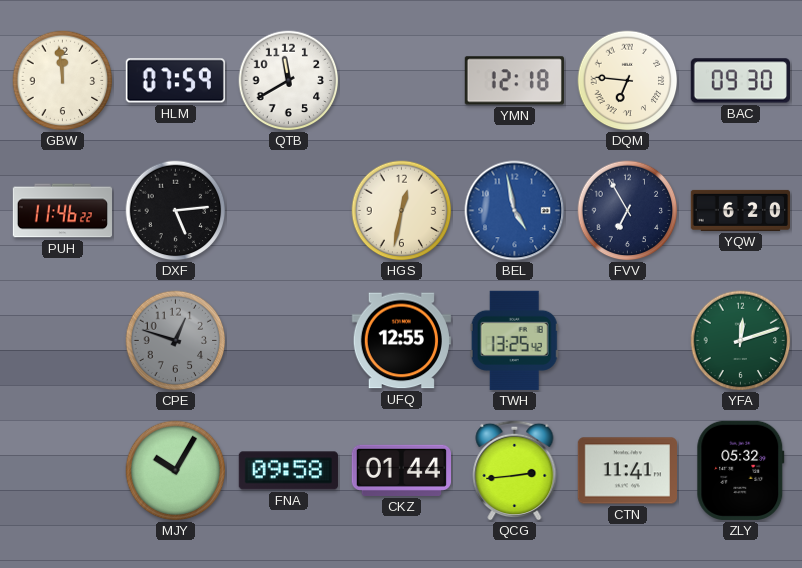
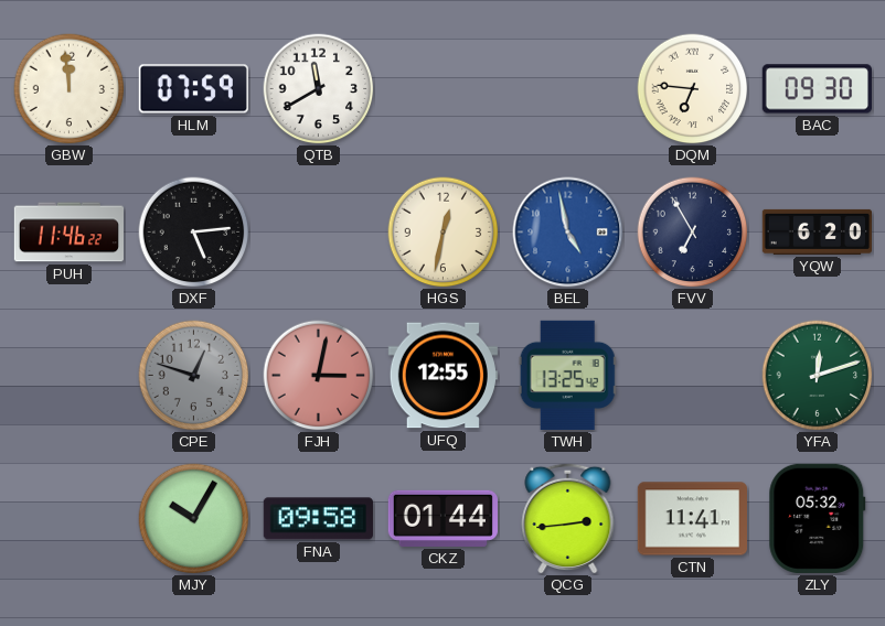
YMN: 12:18 -> none
FJH: none -> 3:02
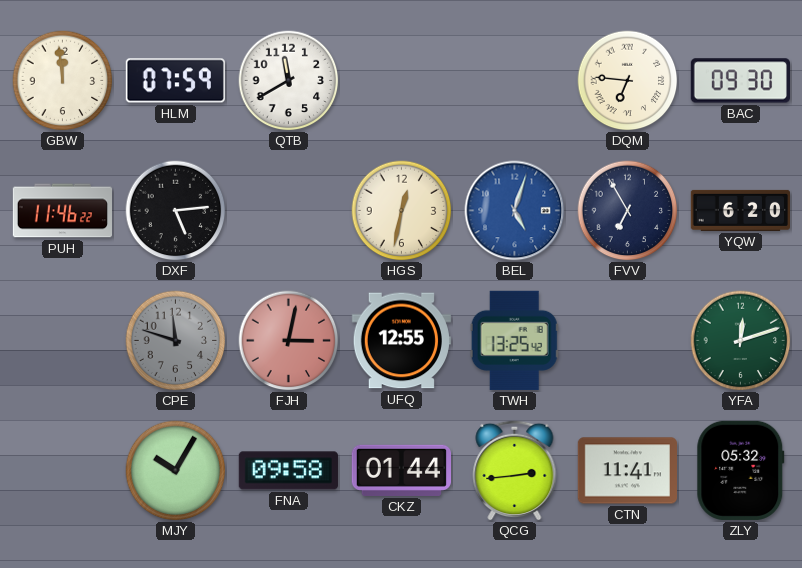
BEL: 4:58 -> 5:03
CPE: 12:48 -> 11:48
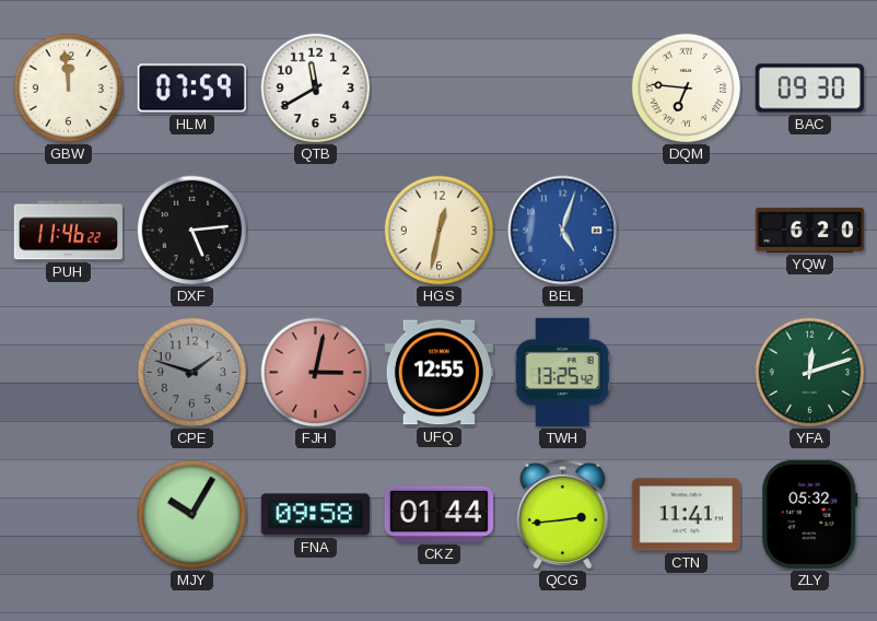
FVV: 6:55 -> none
CPE: 11:48 -> 1:48
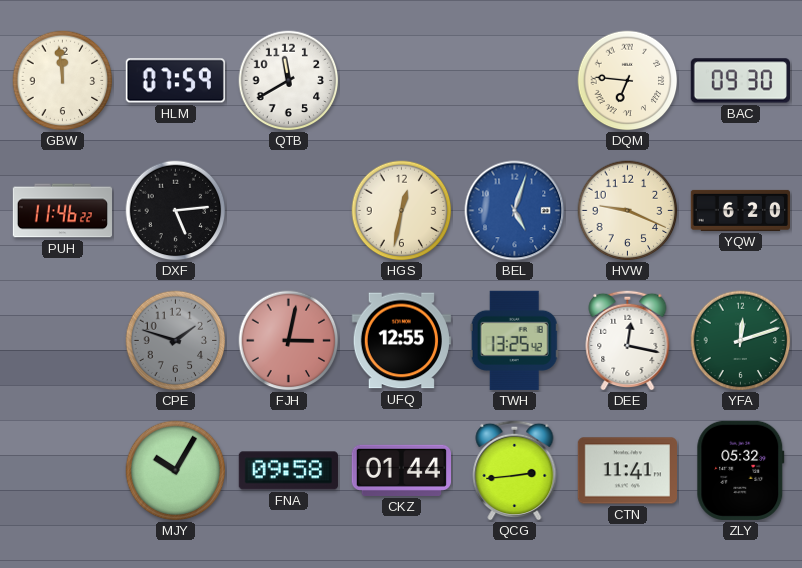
HVW: none -> 9:19
DEE: none -> 12:17
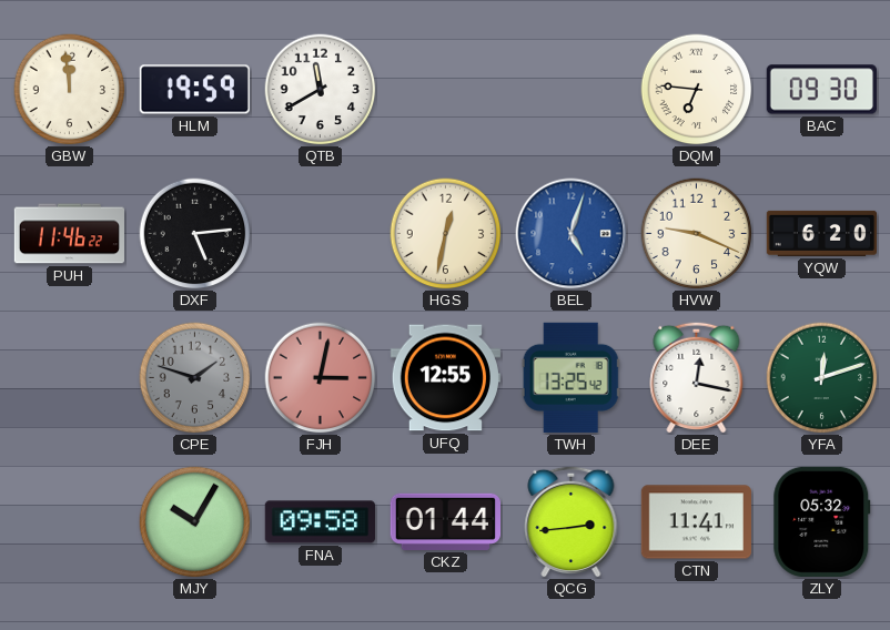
HLM: 07:59 -> 19:59
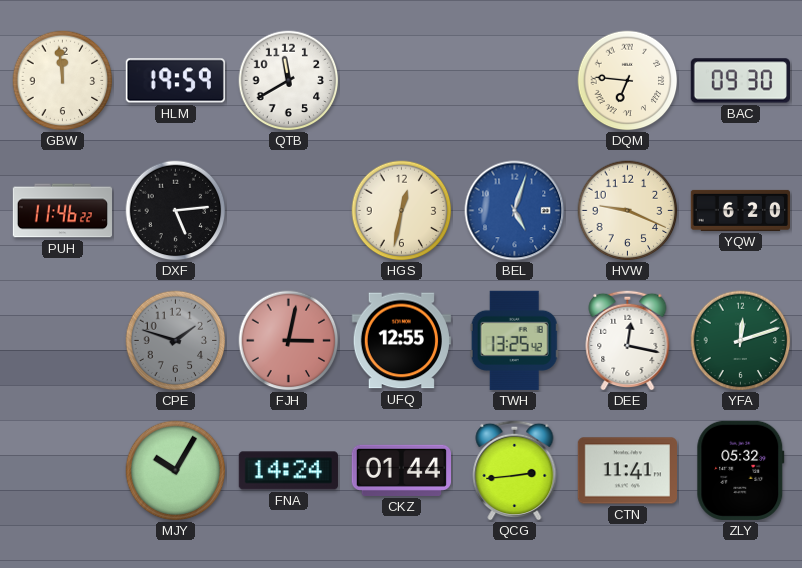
FNA: 09:58 -> 14:24
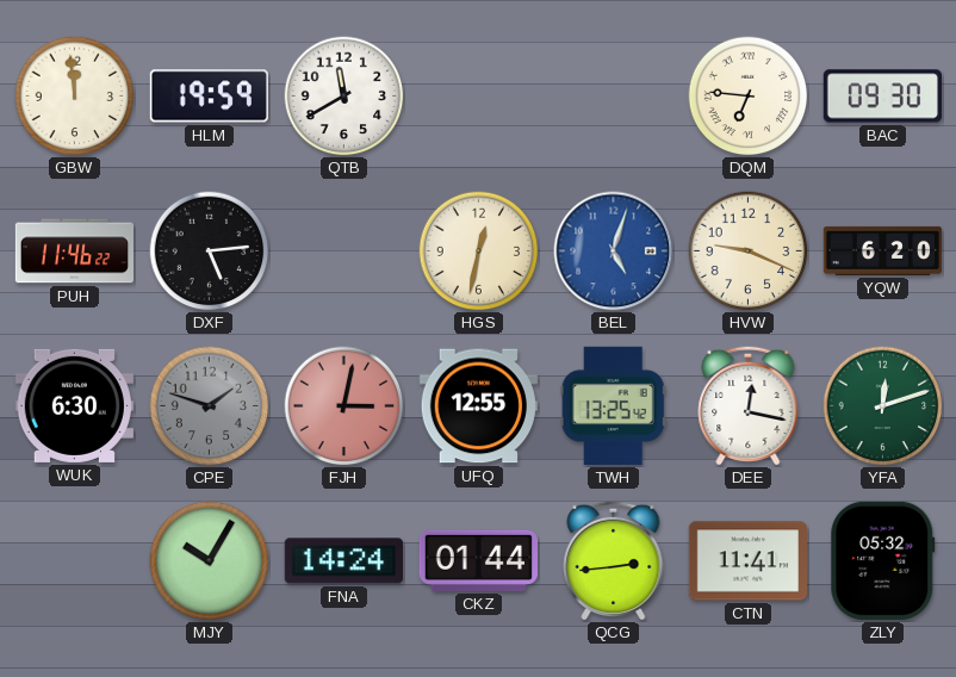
WUK: none -> 6:30
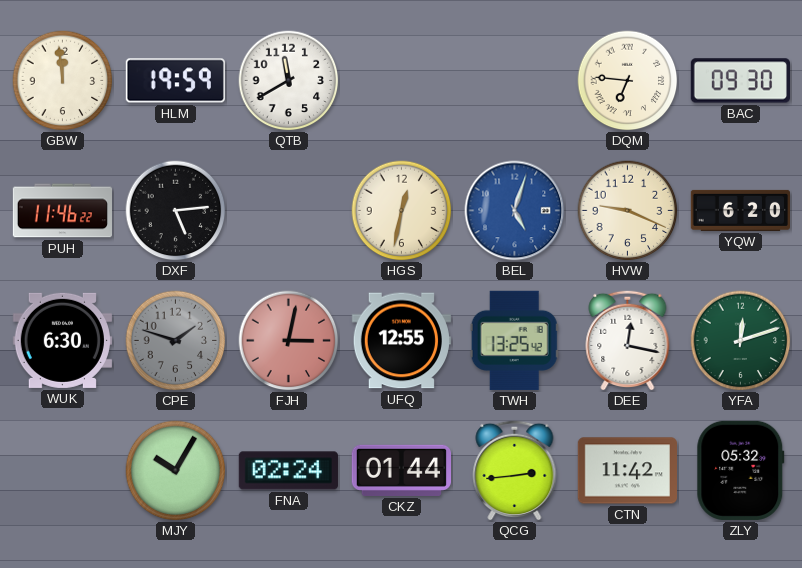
FNA: 14:24 -> 02:24
CTN: 11:41 -> 11:42
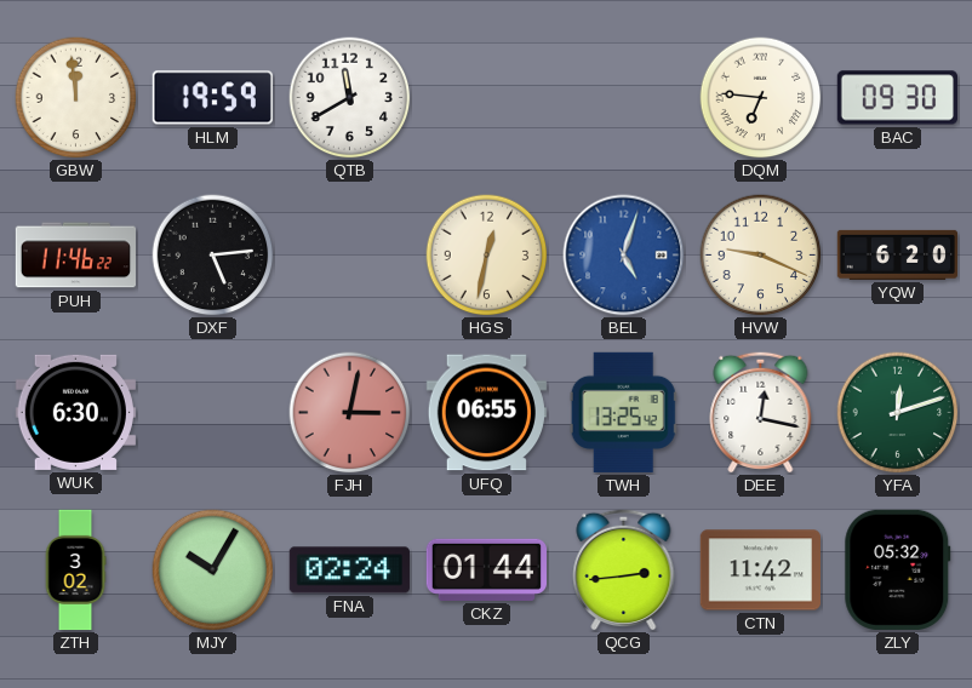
CPE: 1:48 -> none
UFQ: 12:55 -> 06:55
ZTH: none -> 3:02
